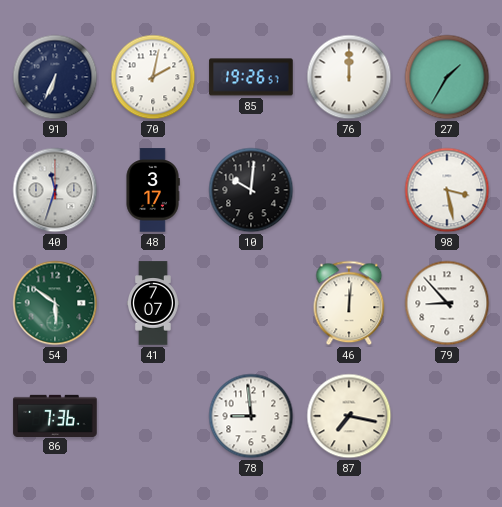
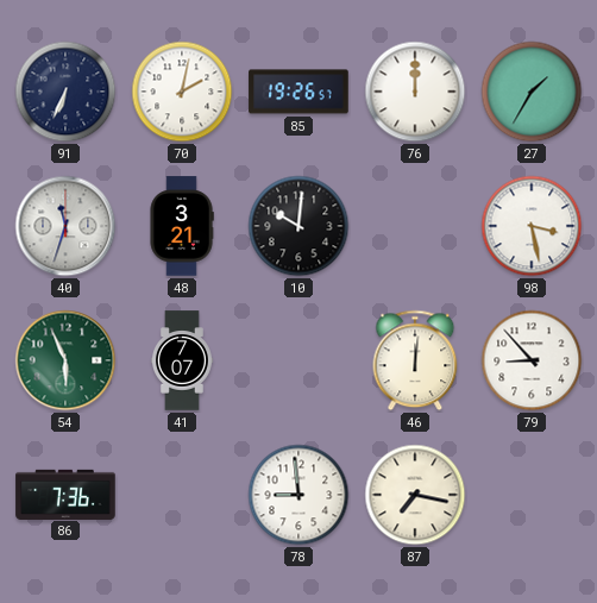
48: 3:17 -> 3:21
54: 5:51 -> 5:56
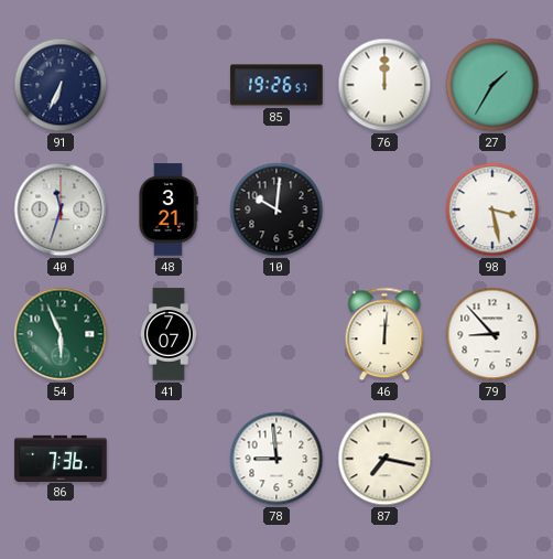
70: 2:02 -> none
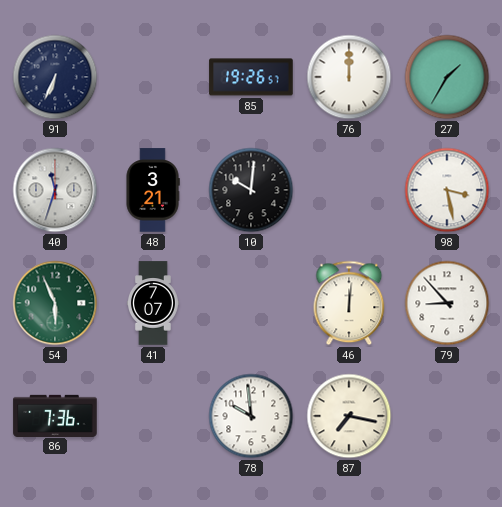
78: 8:59 -> 9:59
